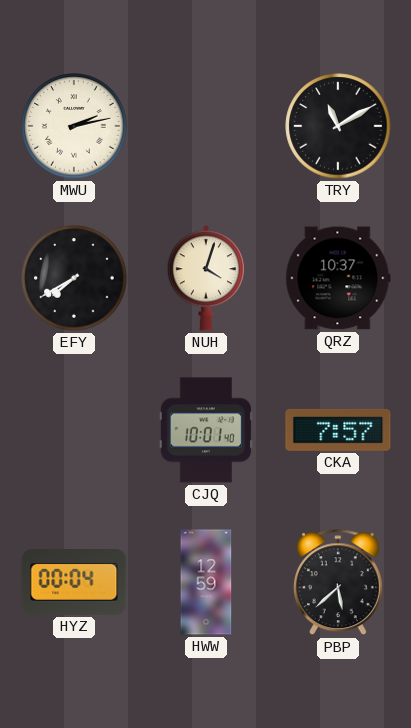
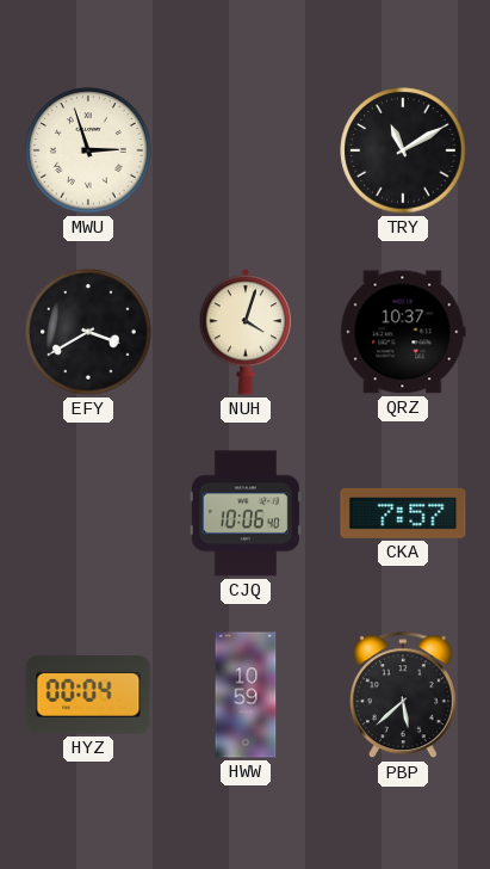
MWU: 2:13 -> 2:57
EFY: 7:40 -> 3:40
CJQ: 10:01 -> 10:06
HWW: 12:59 -> 10:59
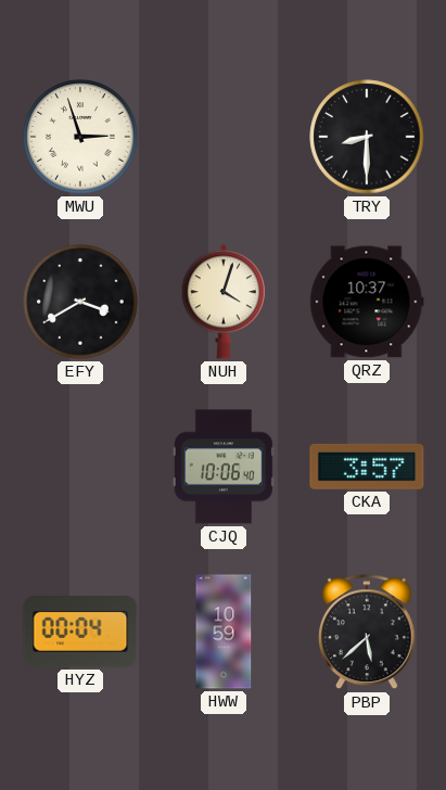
TRY: 11:10 -> 8:30
CKA: 7:57 -> 3:57
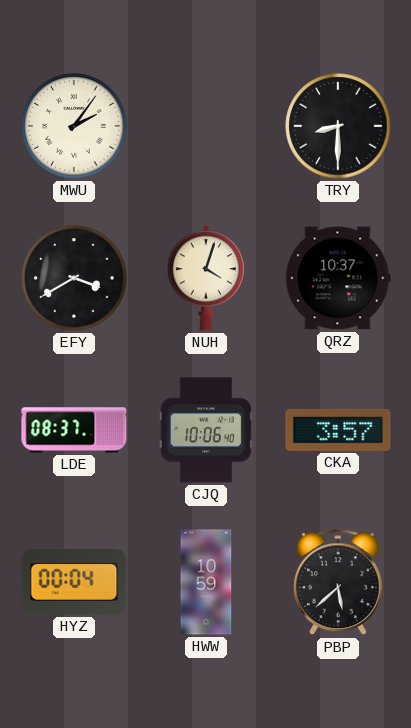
MWU: 2:57 -> 2:06
LDE: none -> 08:37
